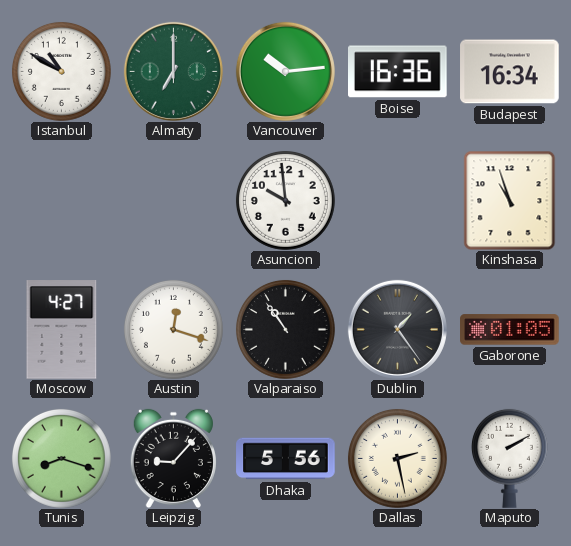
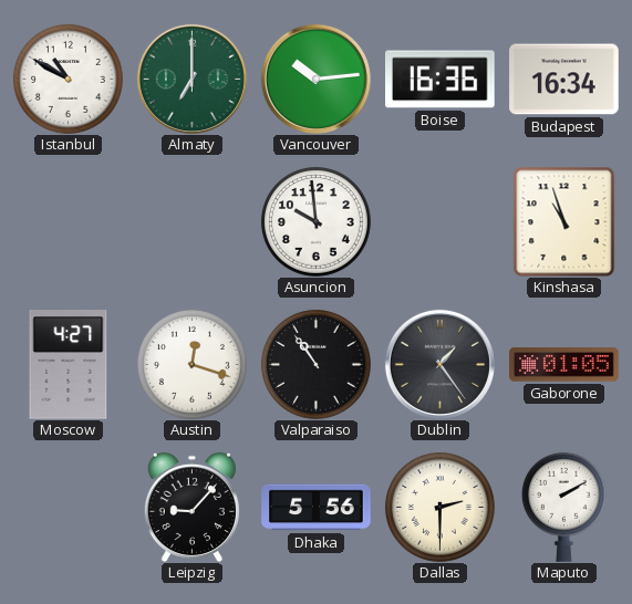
Tunis: 8:18 -> none
Dallas: 2:28 -> 2:30
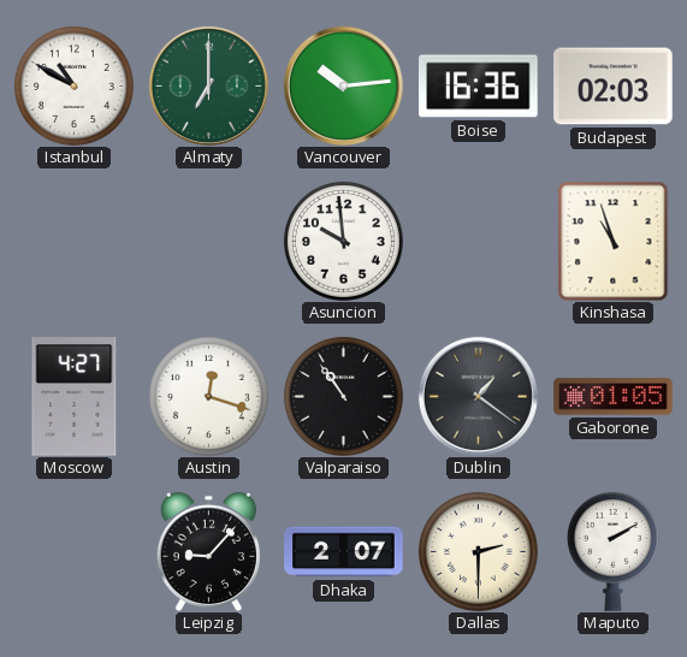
Budapest: 16:34 -> 02:03
Dublin: 1:24 -> 1:21
Dhaka: 5:56 -> 2:07
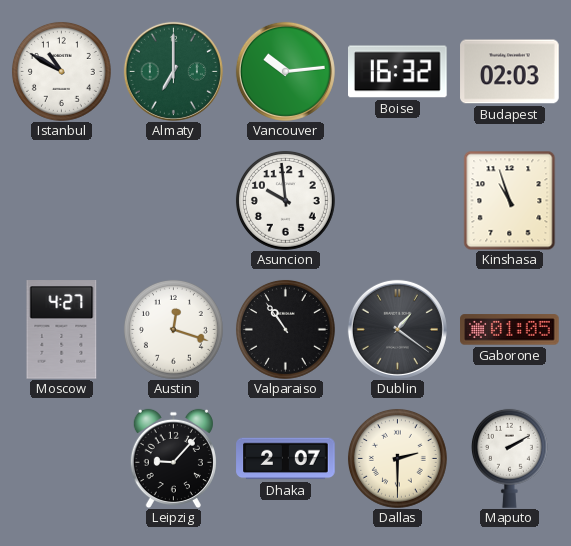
Boise: 16:36 -> 16:32
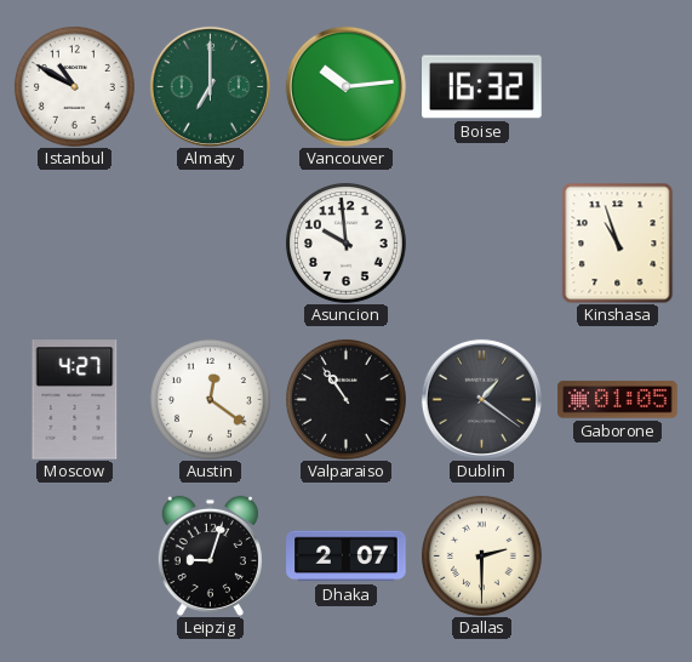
Budapest: 02:03 -> none
Austin: 12:18 -> 12:21
Leipzig: 9:07 -> 9:03
Maputo: 2:10 -> none
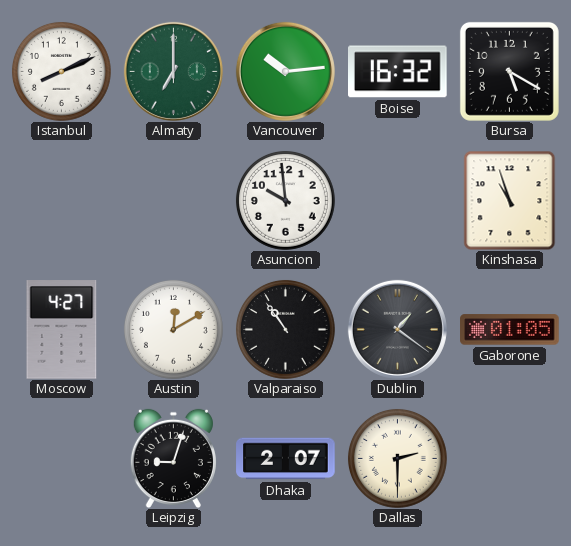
Istanbul: 10:50 -> 8:11
Bursa: none -> 5:20
Austin: 12:21 -> 12:10
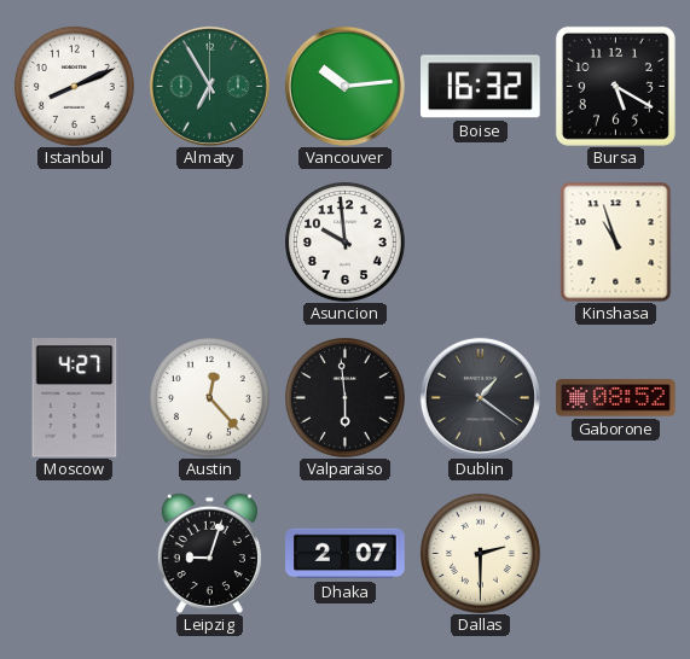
Almaty: 7:00 -> 6:55
Austin: 12:10 -> 12:23
Valparaiso: 10:54 -> 5:59
Gaborone: 01:05 -> 08:52
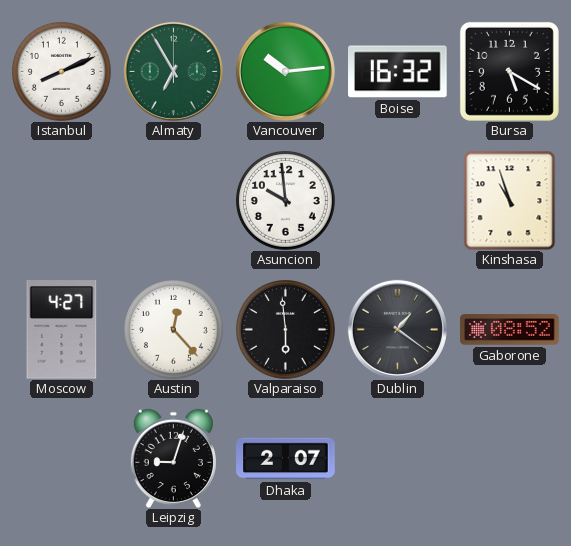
Dallas: 2:30 -> none
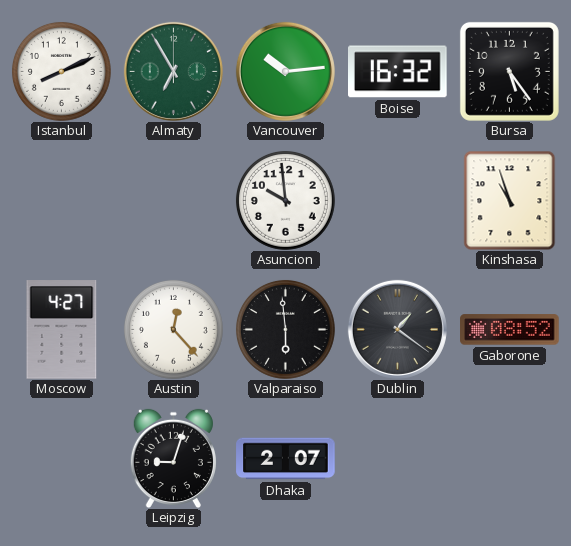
Bursa: 5:20 -> 5:24
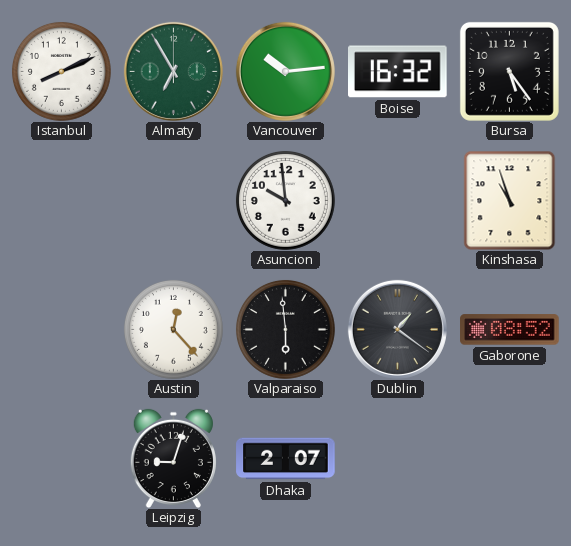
Moscow: 4:27 -> none
